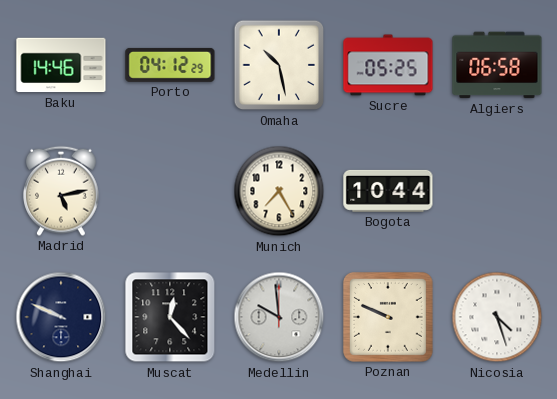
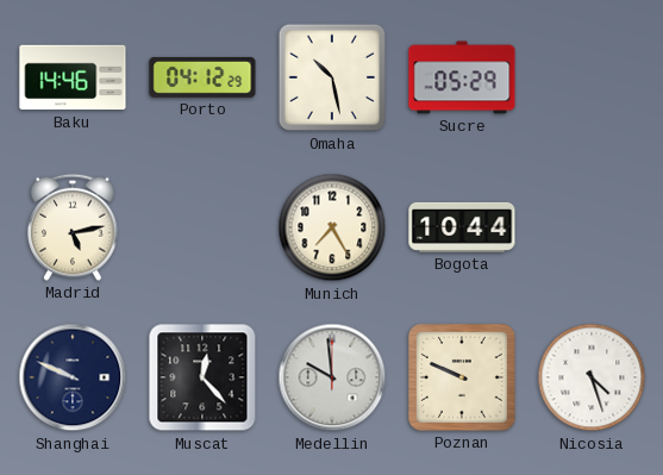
Sucre: 05:25 -> 05:29
Algiers: 06:58 -> none
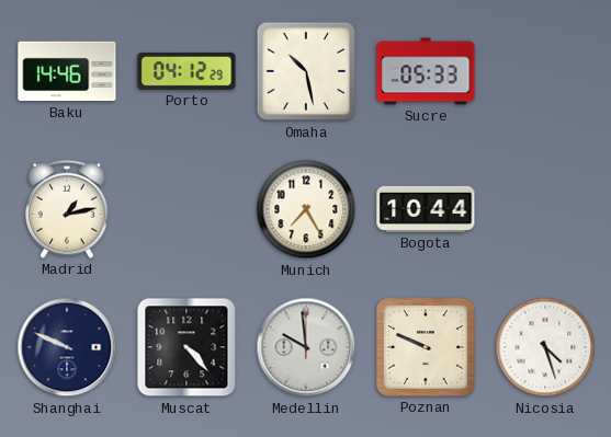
Sucre: 05:29 -> 05:33
Madrid: 5:13 -> 1:13
Muscat: 12:23 -> 4:23
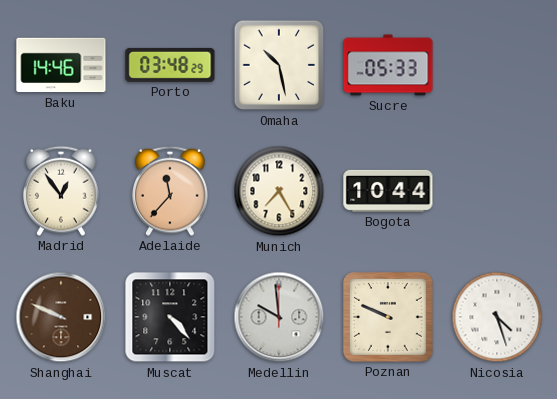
Porto: 04:12 -> 03:48
Madrid: 1:13 -> 12:54
Adelaide: none -> 11:37
Shanghai dial: navy -> brown
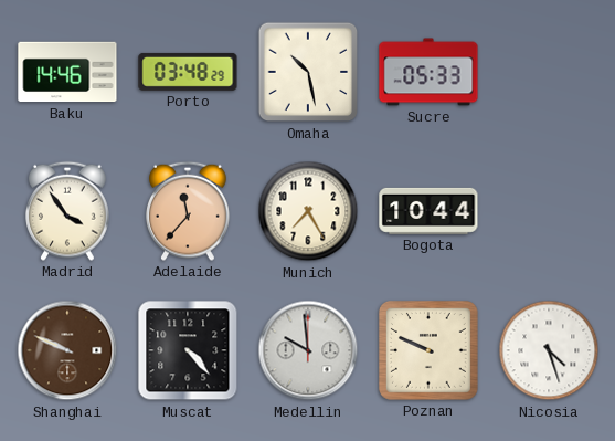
Madrid: 12:54 -> 3:54
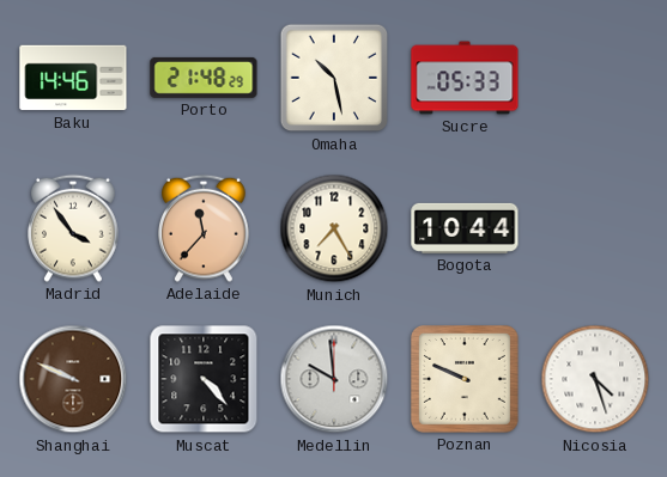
Porto: 03:48 -> 21:48
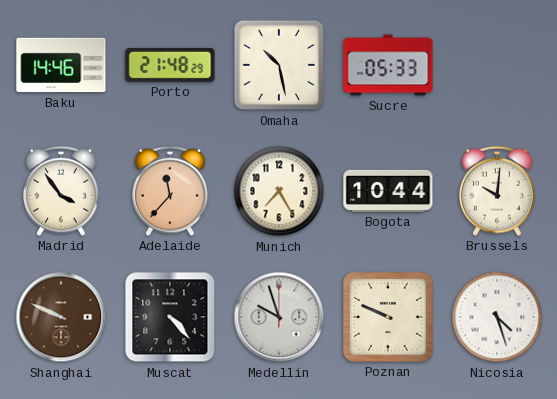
Brussels: none -> 10:01
Medellin: 9:59 -> 9:57
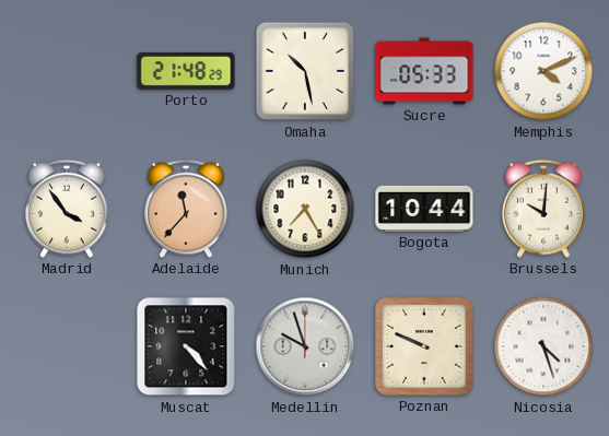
Baku: 14:46 -> none
Memphis: none -> 4:11
Shanghai: 9:49 -> none
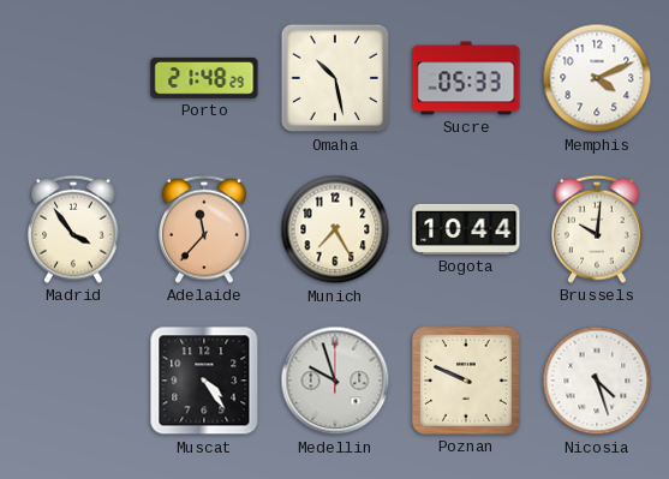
Muscat: 4:23 -> 4:24
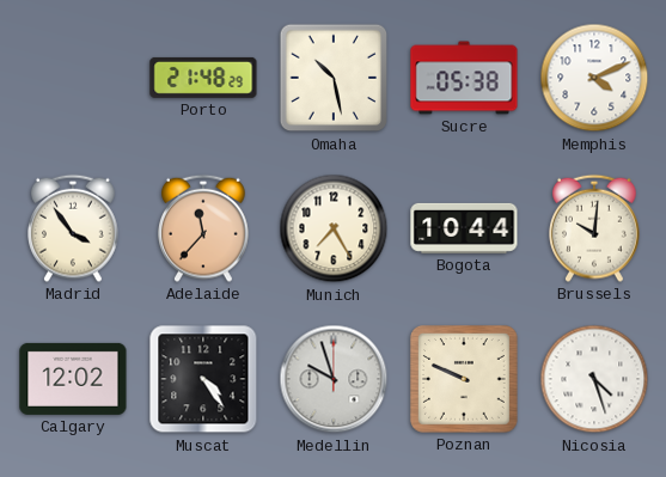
Sucre: 05:33 -> 05:38
Calgary: none -> 12:02
